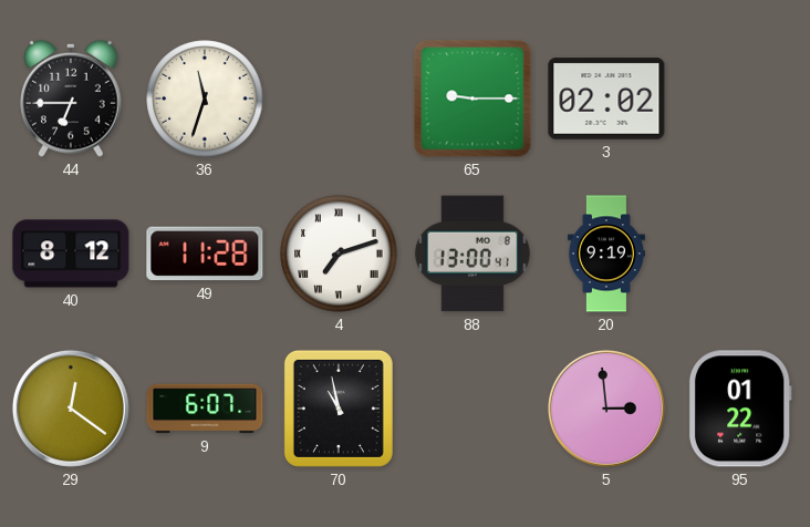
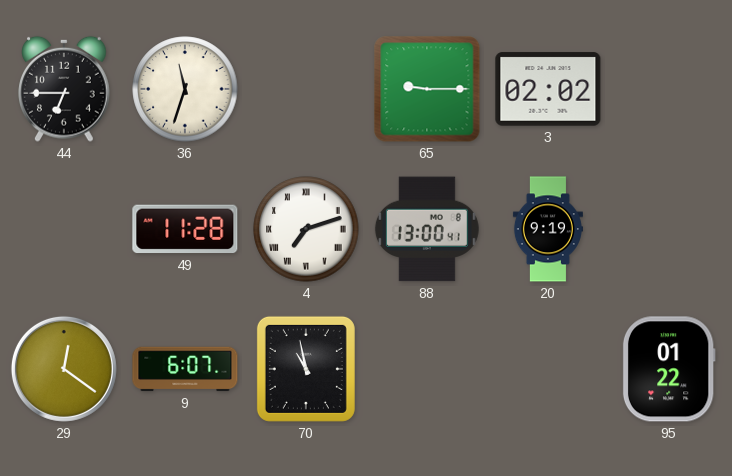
40: 8:12 -> none
5: 2:59 -> none
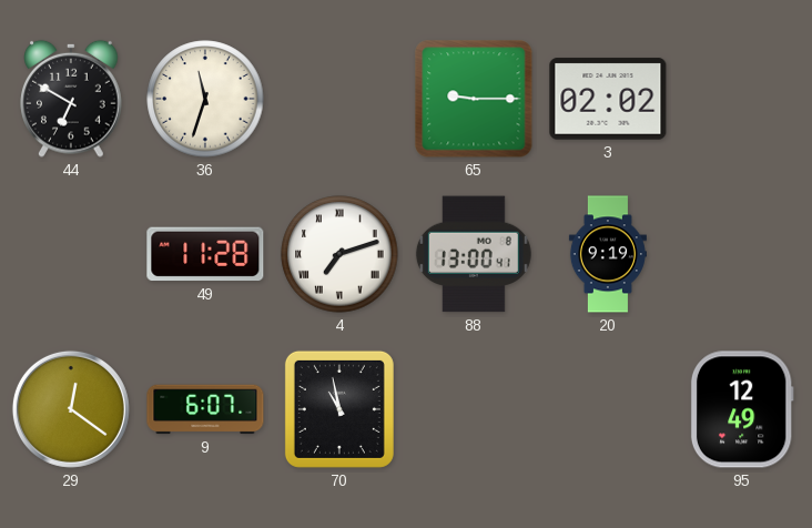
44: 6:45 -> 6:50
95: 01:22 -> 12:49
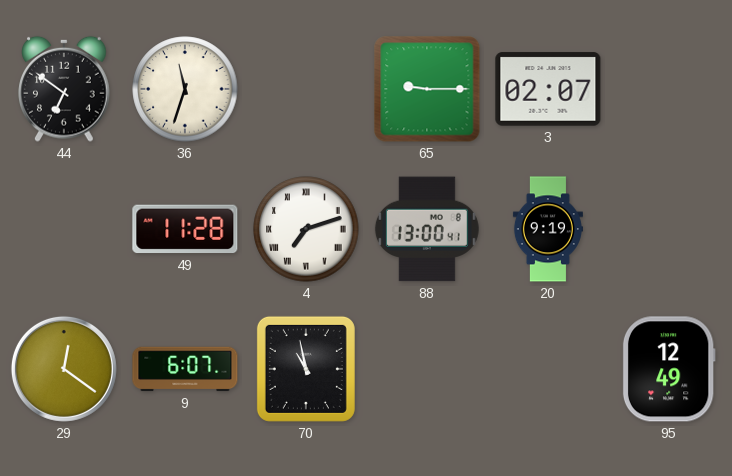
44: 6:50 -> 6:51
3: 02:02 -> 02:07
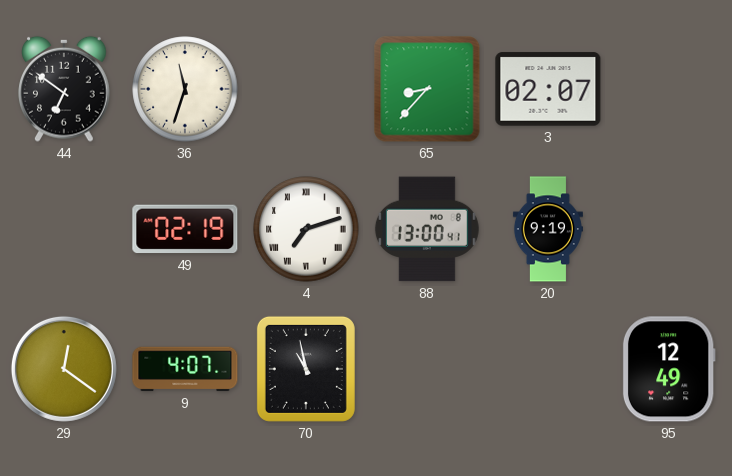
65: 9:15 -> 8:37
49: 11:28 -> 02:19
9: 6:07 -> 4:07
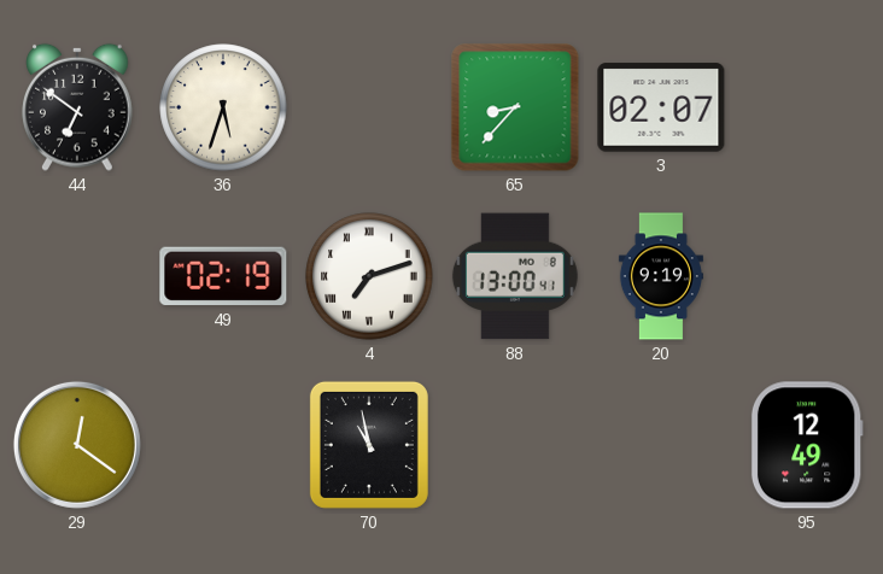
36: 11:33 -> 5:33
9: 4:07 -> none
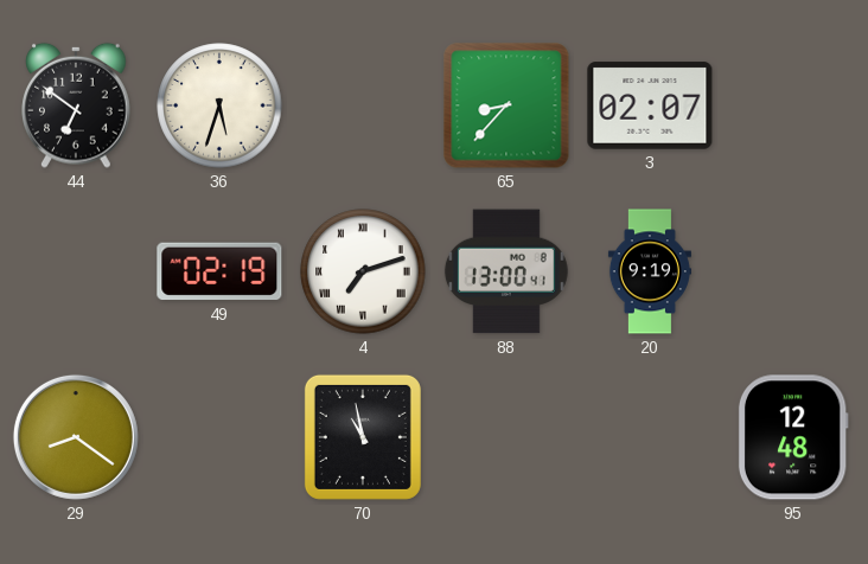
29: 12:21 -> 8:21
95: 12:49 -> 12:48
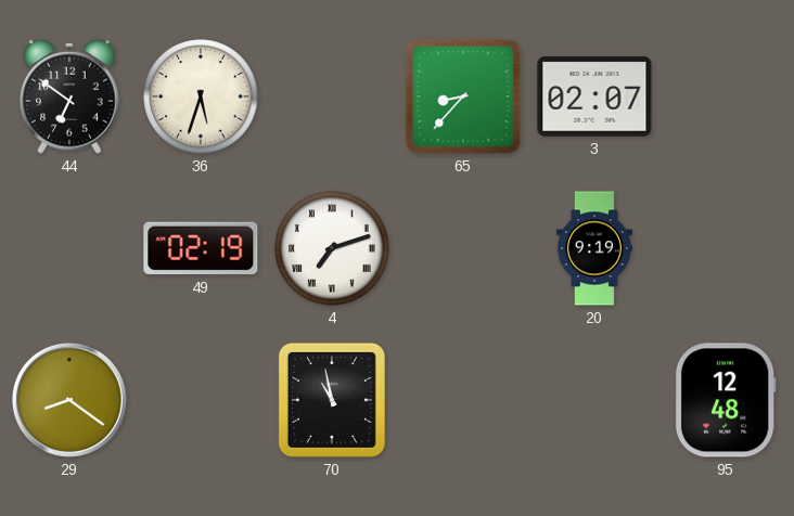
88: 13:00 -> none
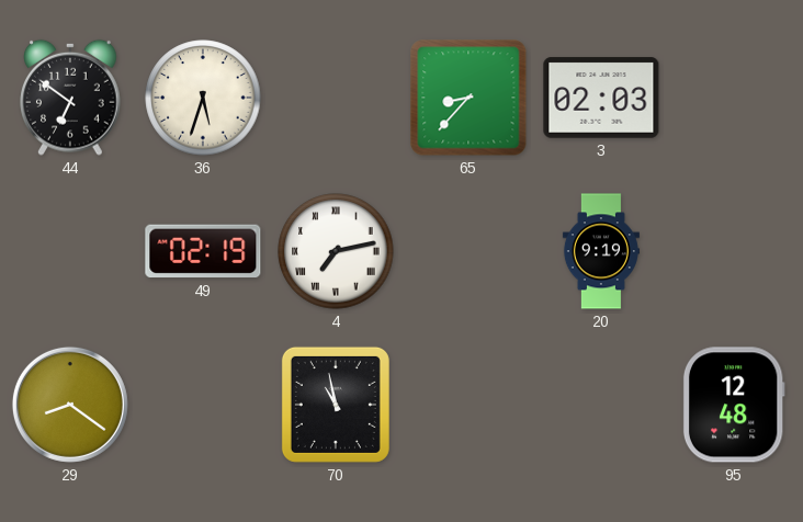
3: 02:07 -> 02:03
4: 7:12 -> 7:13
